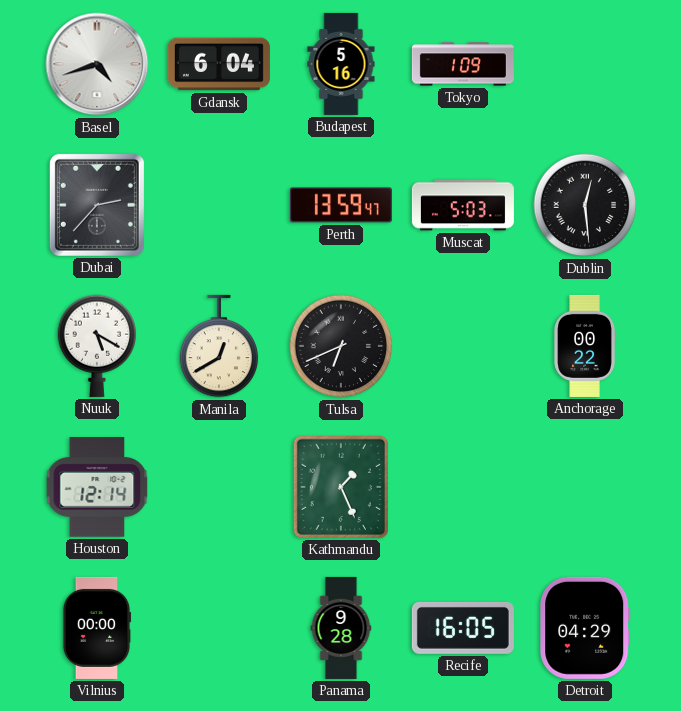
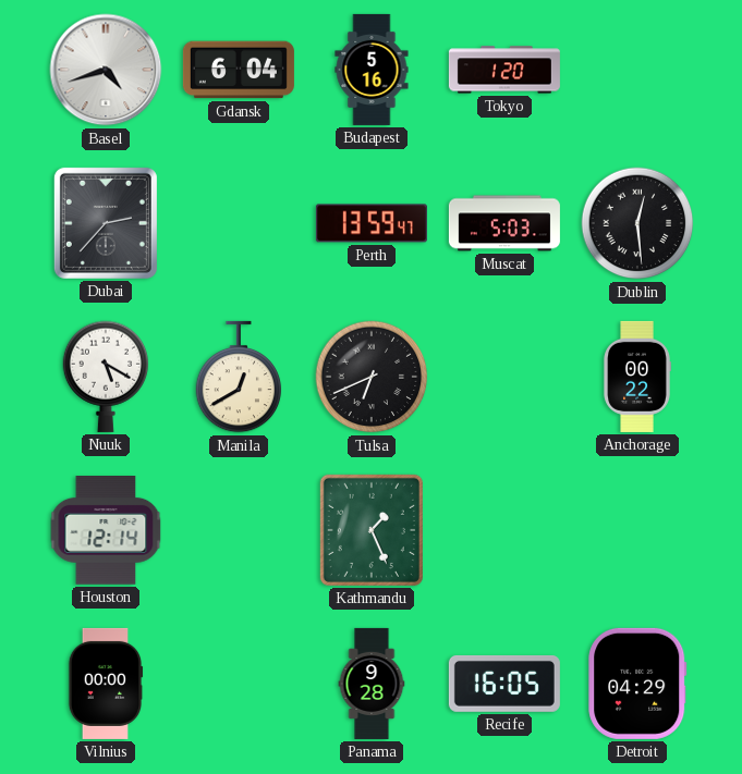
Tokyo: 1:09 -> 1:20
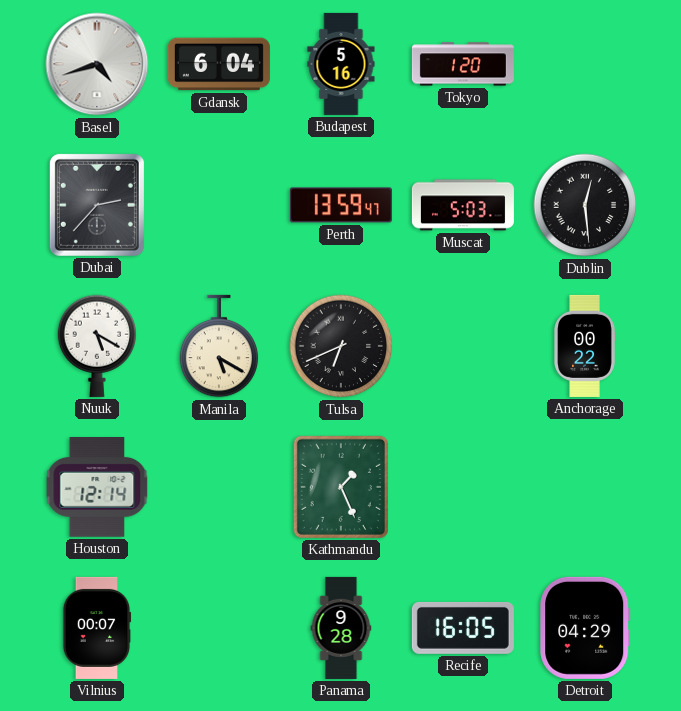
Manila: 12:40 -> 5:20
Vilnius: 00:00 -> 00:07
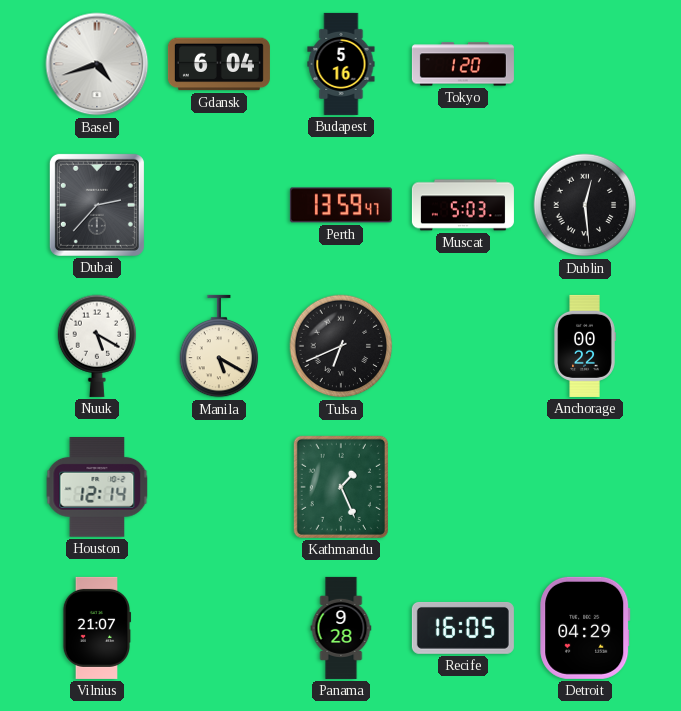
Vilnius: 00:07 -> 21:07
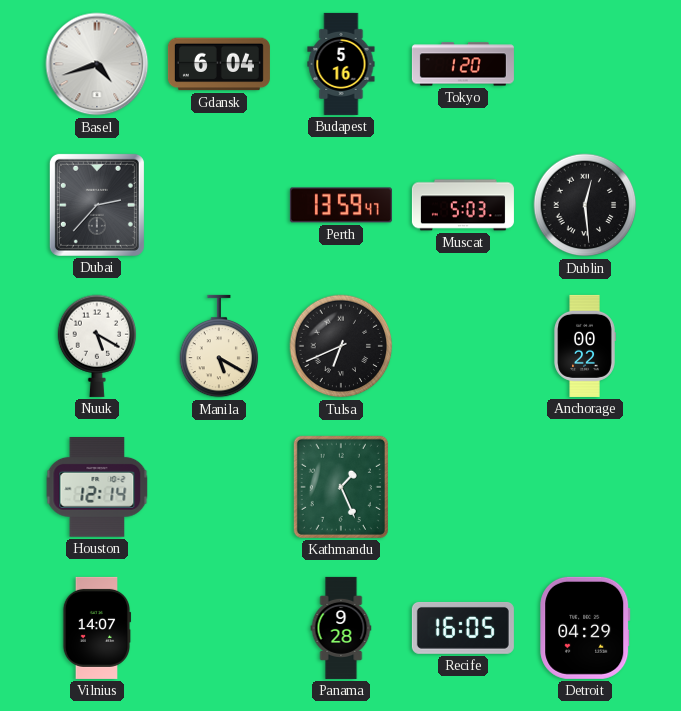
Vilnius: 21:07 -> 14:07
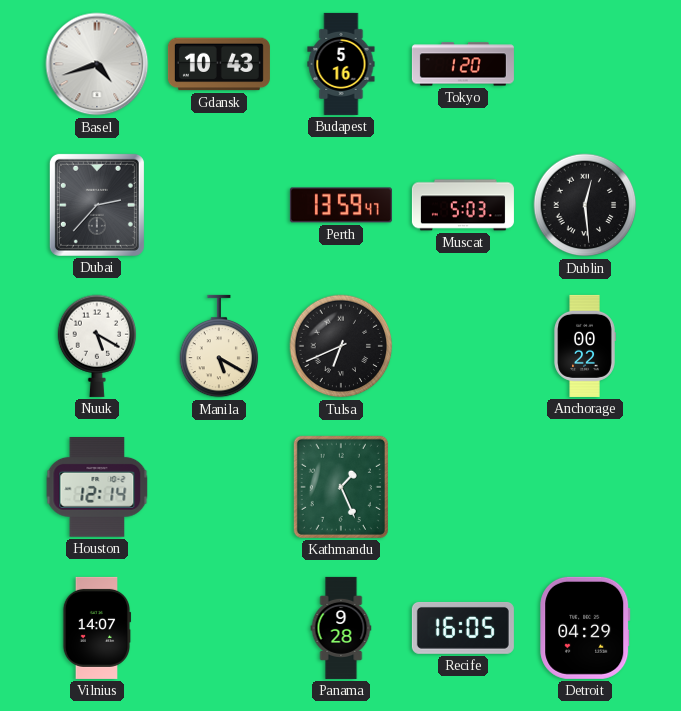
Gdansk: 6:04 -> 10:43
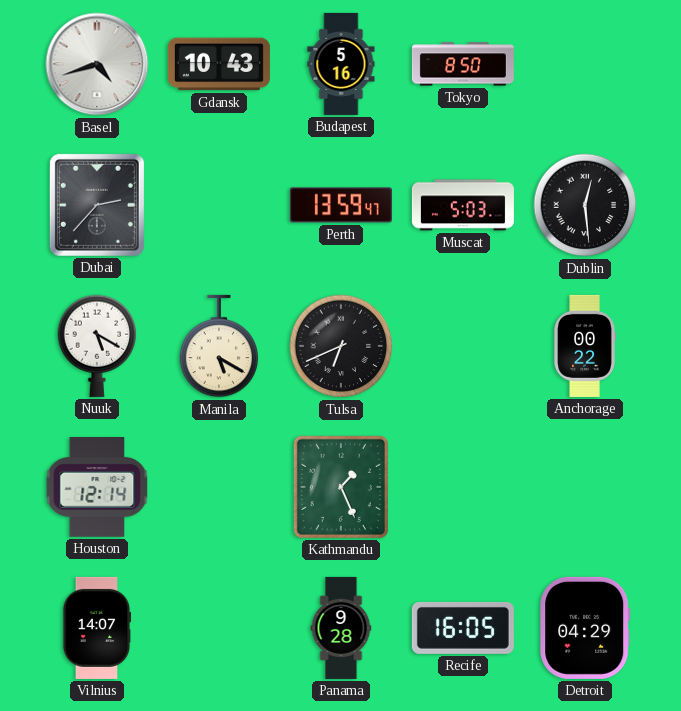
Tokyo: 1:20 -> 8:50
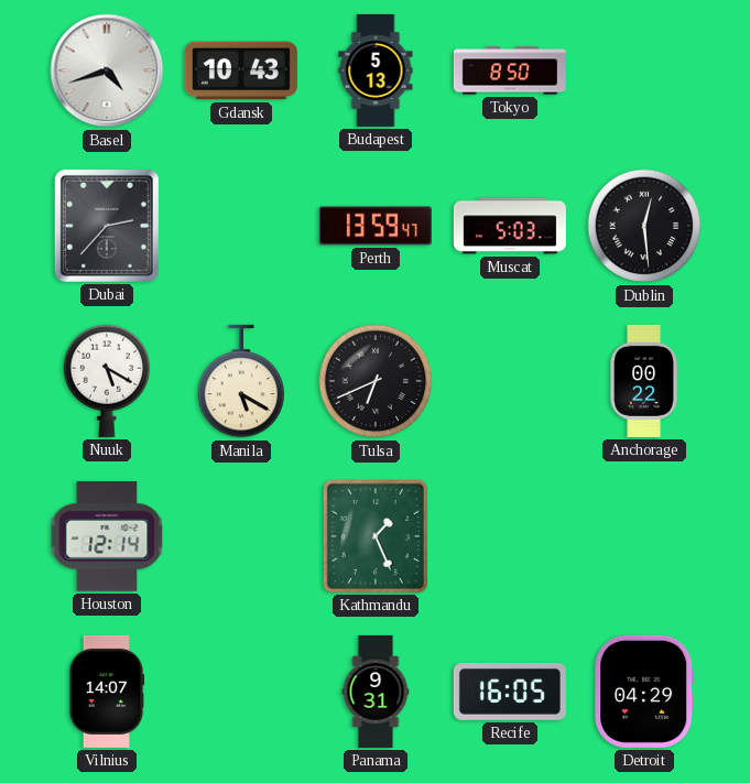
Budapest: 5:16 -> 5:13
Panama: 9:28 -> 9:31
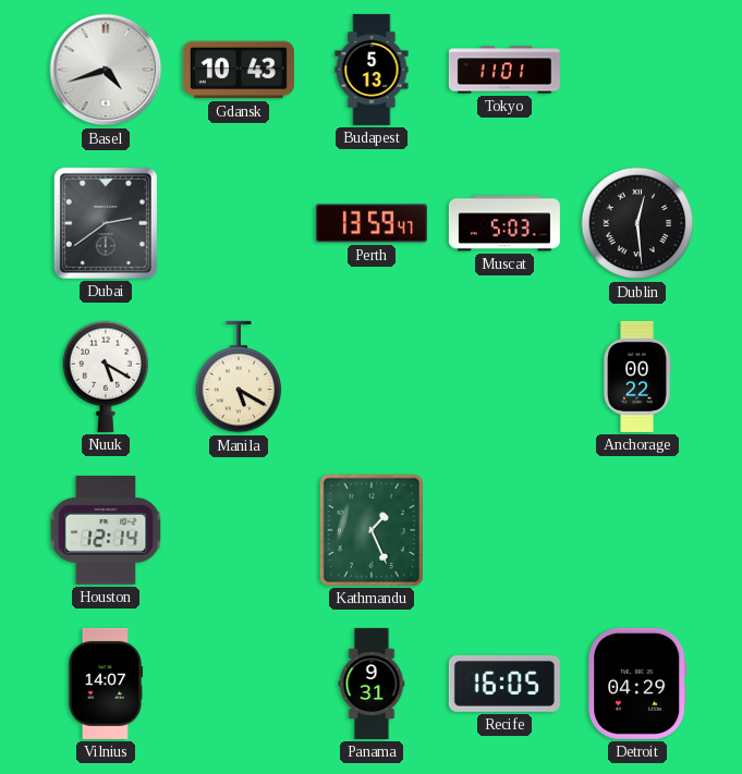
Tokyo: 8:50 -> 11:01
Dubai: 2:37 -> 2:39
Tulsa: 6:41 -> none
